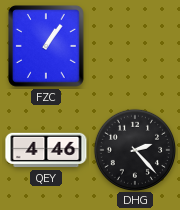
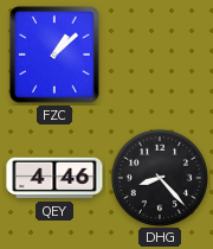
FZC: 1:06 -> 1:08
DHG: 2:23 -> 8:23
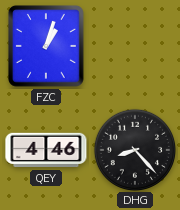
FZC: 1:08 -> 1:03
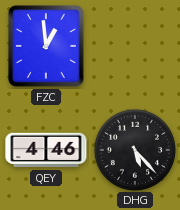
FZC: 1:03 -> 12:59
DHG: 8:23 -> 5:23
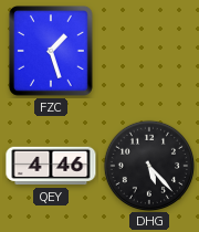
FZC: 12:59 -> 1:27
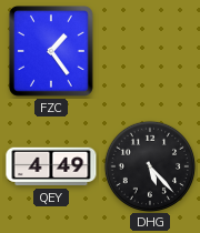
FZC: 1:27 -> 1:24
QEY: 4:46 -> 4:49
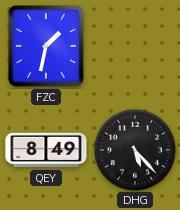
FZC: 1:24 -> 1:32
QEY: 4:49 -> 8:49
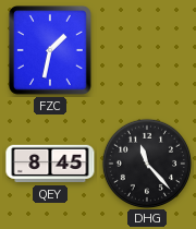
QEY: 8:49 -> 8:45
DHG: 5:23 -> 11:23
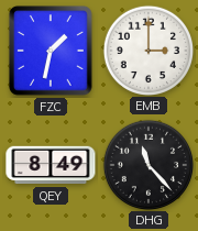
EMB: none -> 3:00
QEY: 8:45 -> 8:49
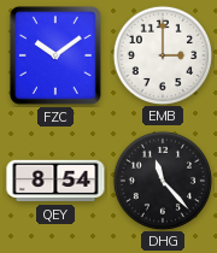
FZC: 1:32 -> 10:09
QEY: 8:49 -> 8:54
